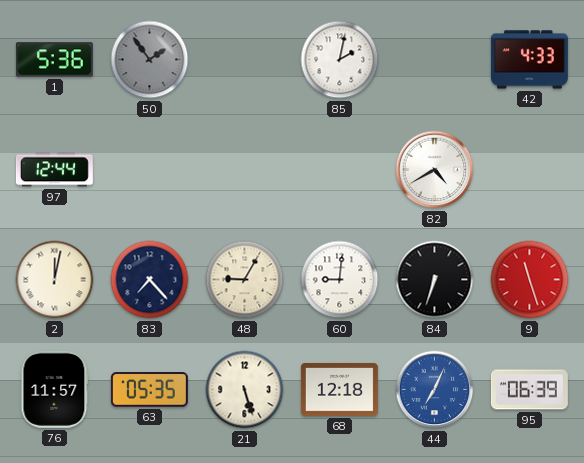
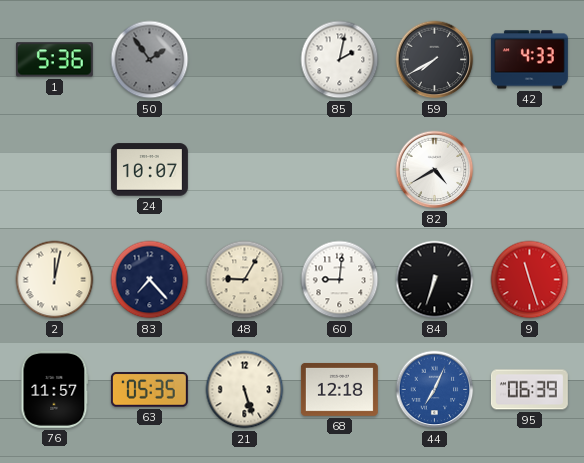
59: none -> 7:40
97: 12:44 -> none
24: none -> 10:07
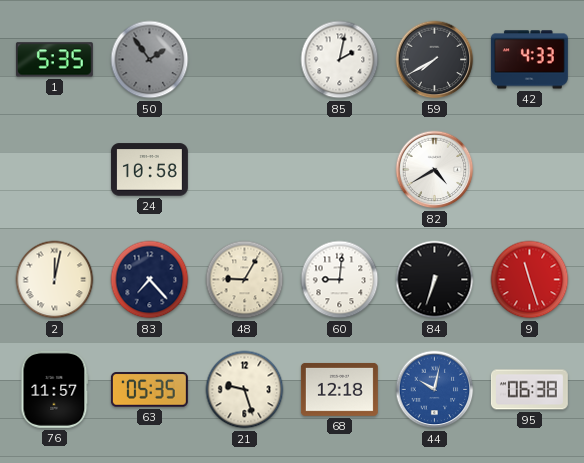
1: 5:36 -> 5:35
24: 10:07 -> 10:58
21: 5:27 -> 9:27
44: 7:04 -> 10:02
95: 06:39 -> 06:38
